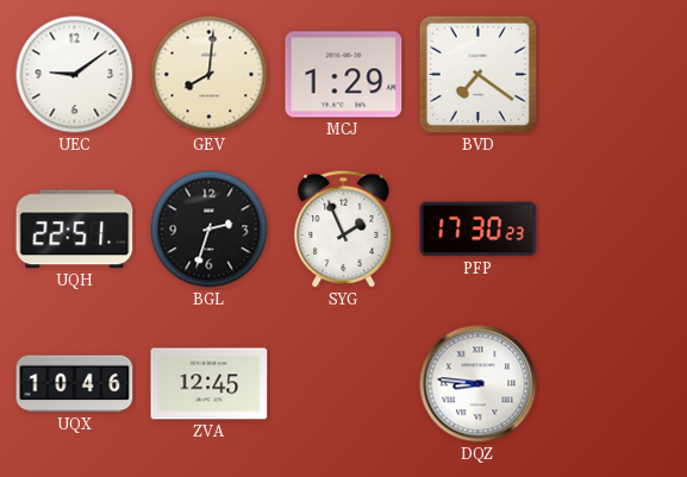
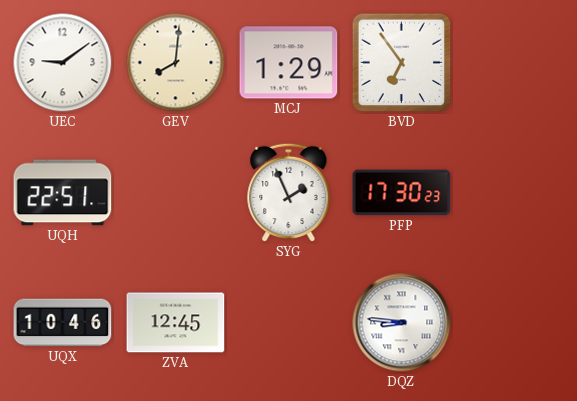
BVD: 7:21 -> 6:54
BGL: 2:33 -> none
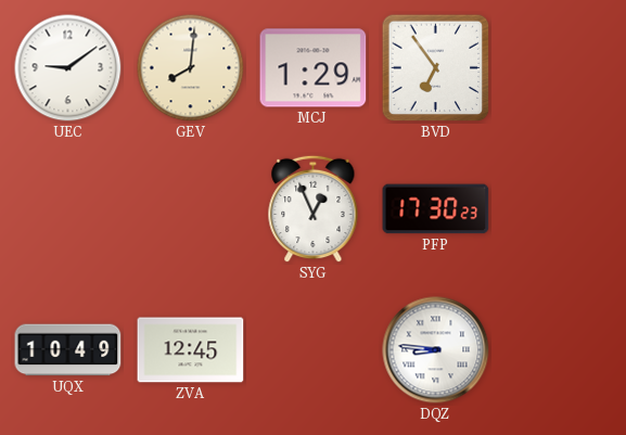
UQH: 22:51 -> none
SYG: 1:56 -> 12:56
UQX: 10:46 -> 10:49
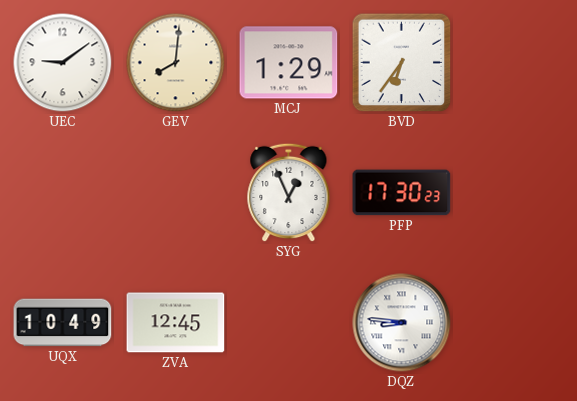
BVD: 6:54 -> 6:36
